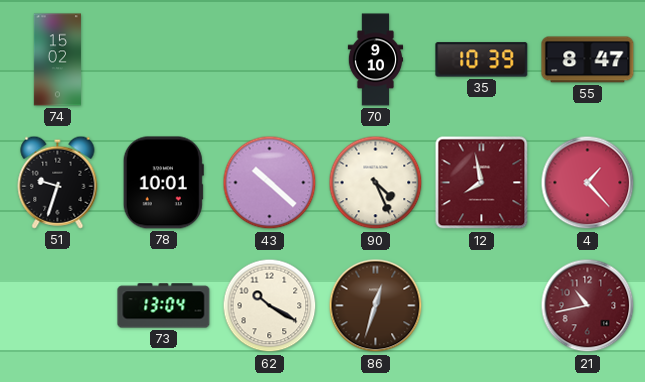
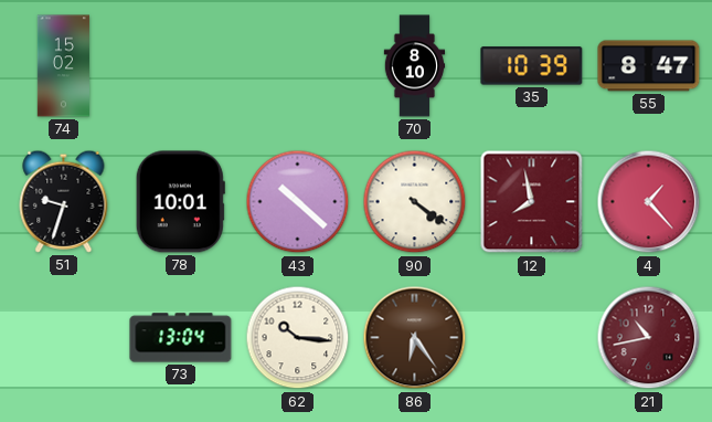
70: 9:10 -> 8:10
90: 4:26 -> 4:21
62: 10:20 -> 10:16
86: 12:33 -> 6:24
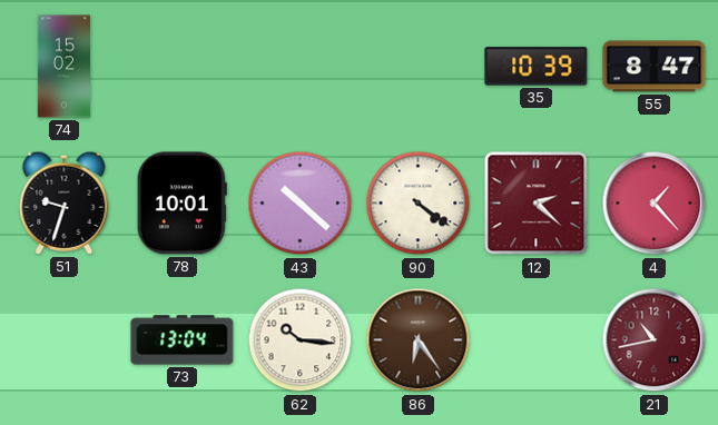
70: 8:10 -> none
12: 7:58 -> 2:22
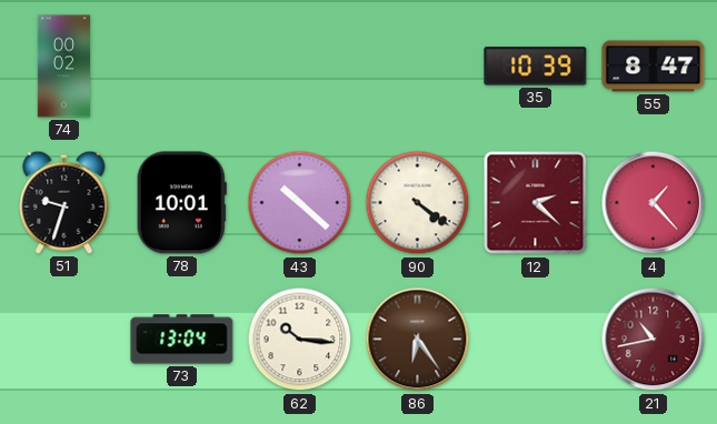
74: 15:02 -> 00:02
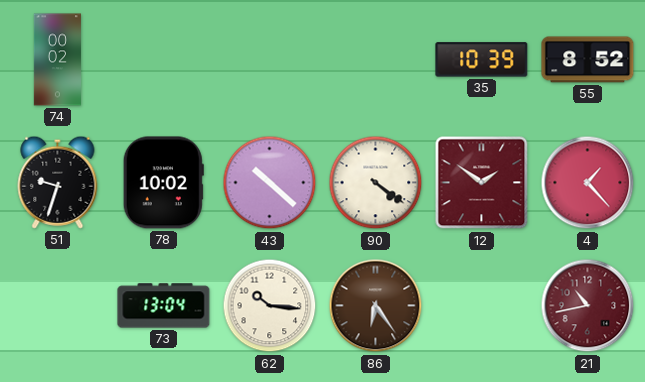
55: 8:47 -> 8:52
78: 10:01 -> 10:02
12: 2:22 -> 1:51
